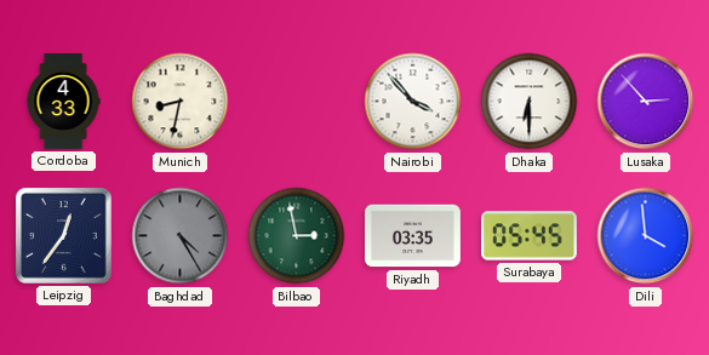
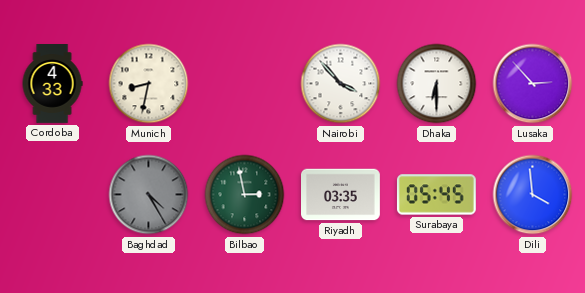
Leipzig: 12:36 -> none
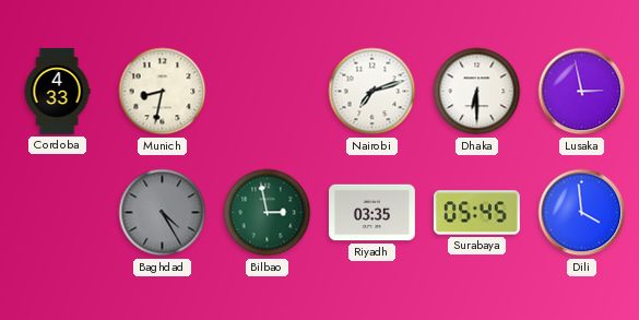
Nairobi: 3:53 -> 7:12
Lusaka: 2:53 -> 2:58
